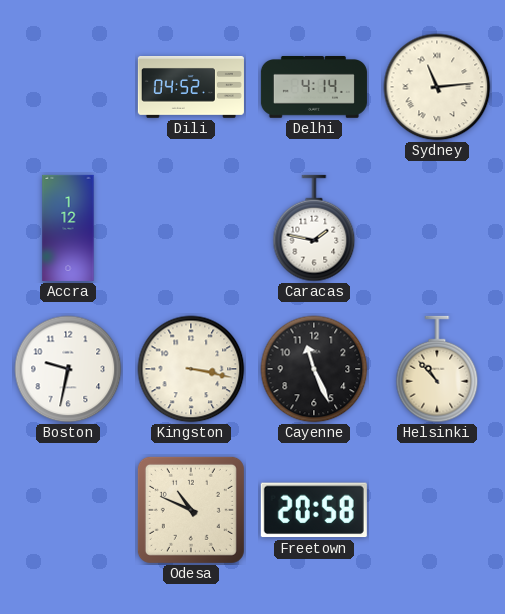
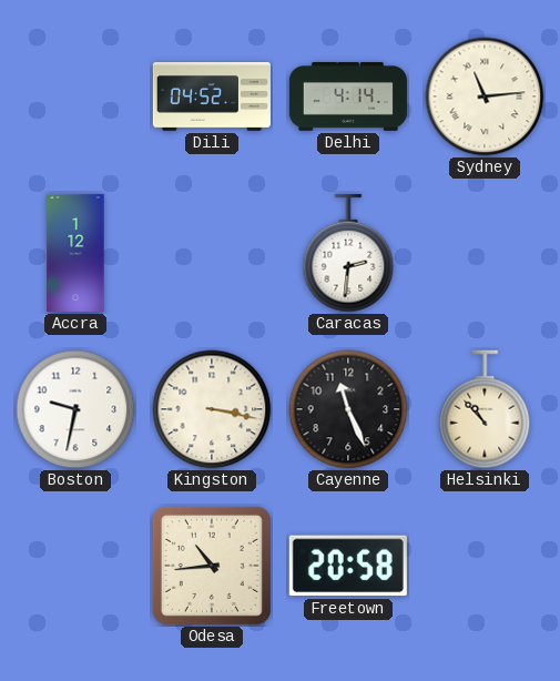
Caracas: 1:47 -> 2:31
Odesa: 10:49 -> 10:44
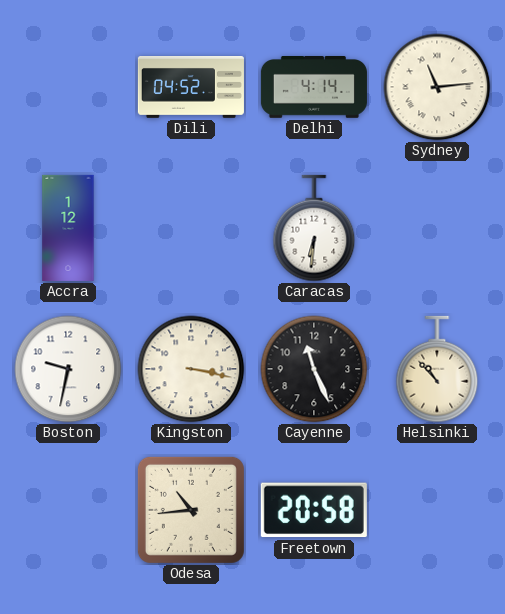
Caracas: 2:31 -> 6:31
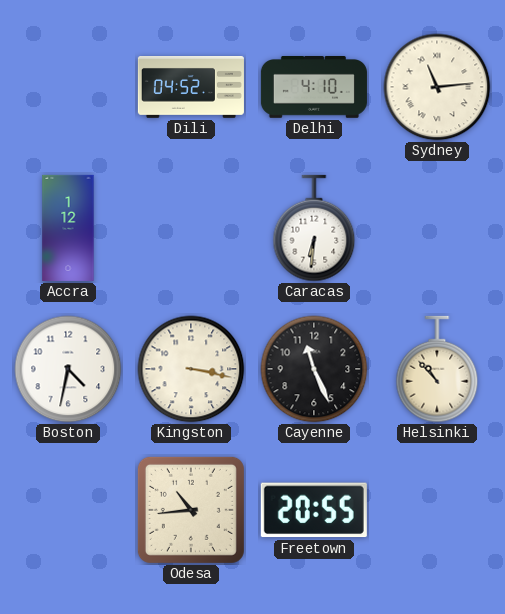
Delhi: 4:14 -> 4:10
Boston: 9:32 -> 4:32
Freetown: 20:58 -> 20:55
